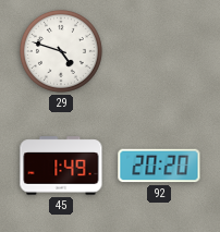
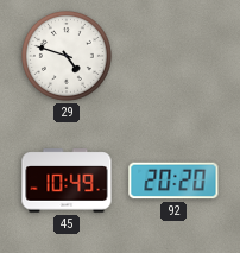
45: 1:49 -> 10:49
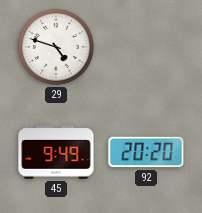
45: 10:49 -> 9:49
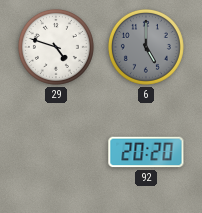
6: none -> 5:00
45: 9:49 -> none
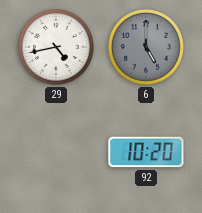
29: 4:48 -> 4:43
92: 20:20 -> 10:20
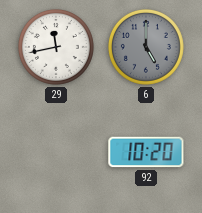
29: 4:43 -> 11:43
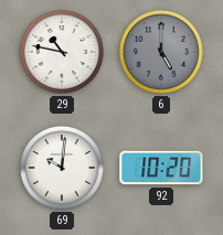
29: 11:43 -> 10:47
69: none -> 10:01
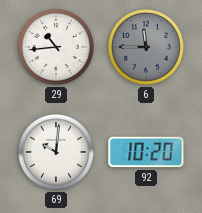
29: 10:47 -> 10:44
6: 5:00 -> 11:45
